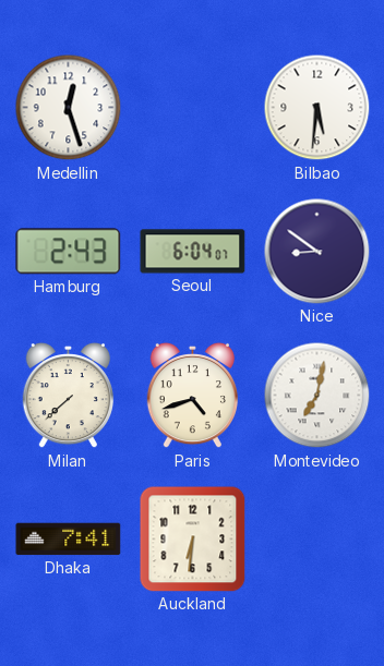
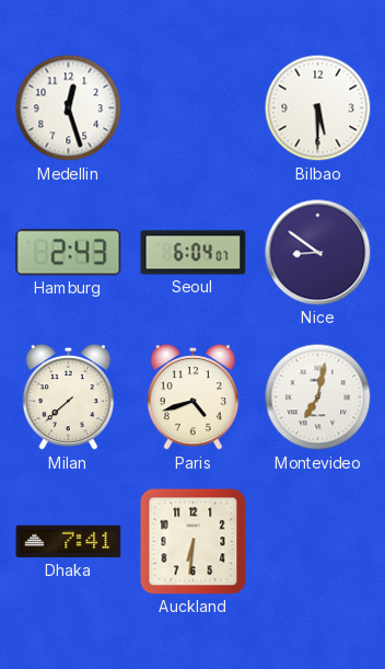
Bilbao: 5:31 -> 5:30
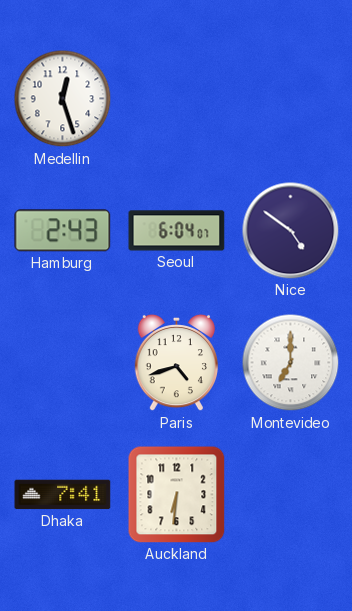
Bilbao: 5:30 -> none
Nice: 8:51 -> 4:51
Milan: 7:38 -> none
Montevideo: 7:02 -> 7:00
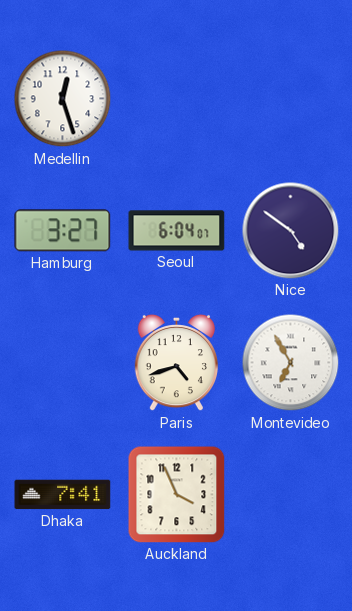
Hamburg: 2:43 -> 3:27
Montevideo: 7:00 -> 6:55
Auckland: 6:31 -> 3:56
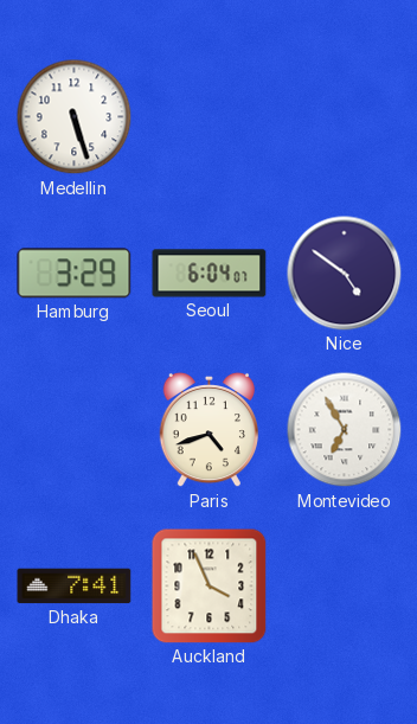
Medellin: 12:27 -> 5:27
Hamburg: 3:27 -> 3:29
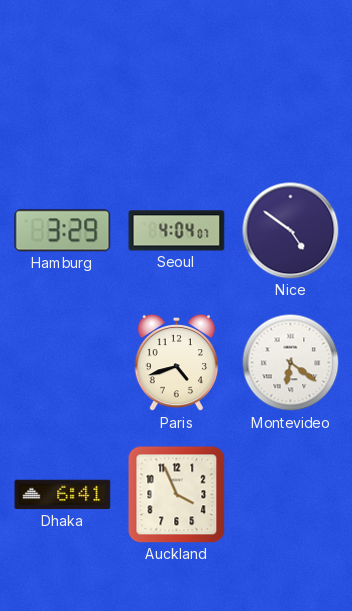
Medellin: 5:27 -> none
Seoul: 6:04 -> 4:04
Montevideo: 6:55 -> 6:21
Dhaka: 7:41 -> 6:41
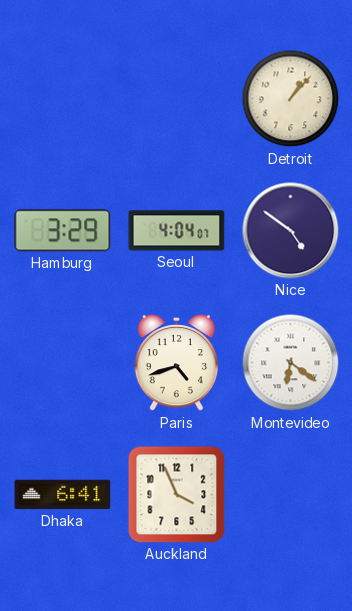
Detroit: none -> 1:07
